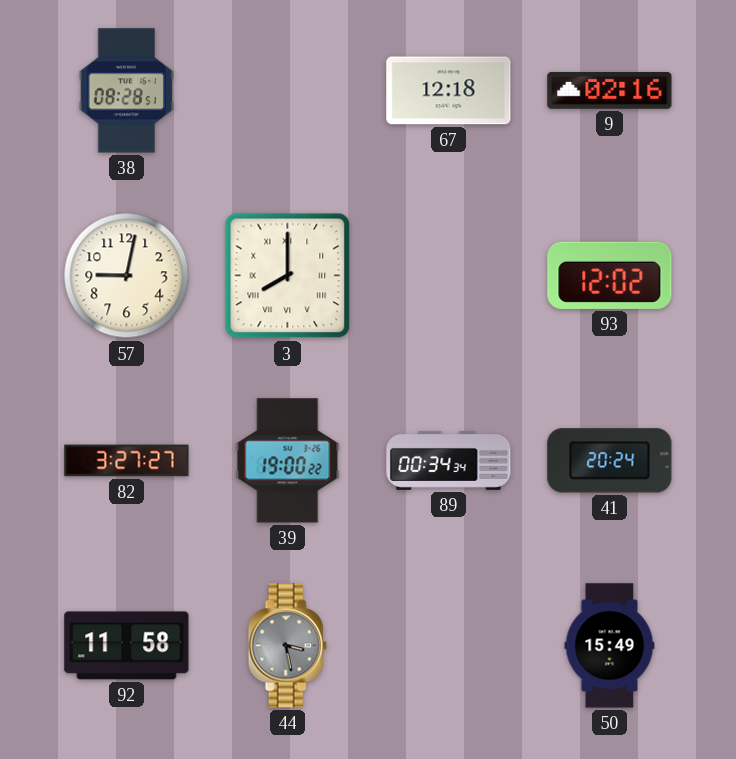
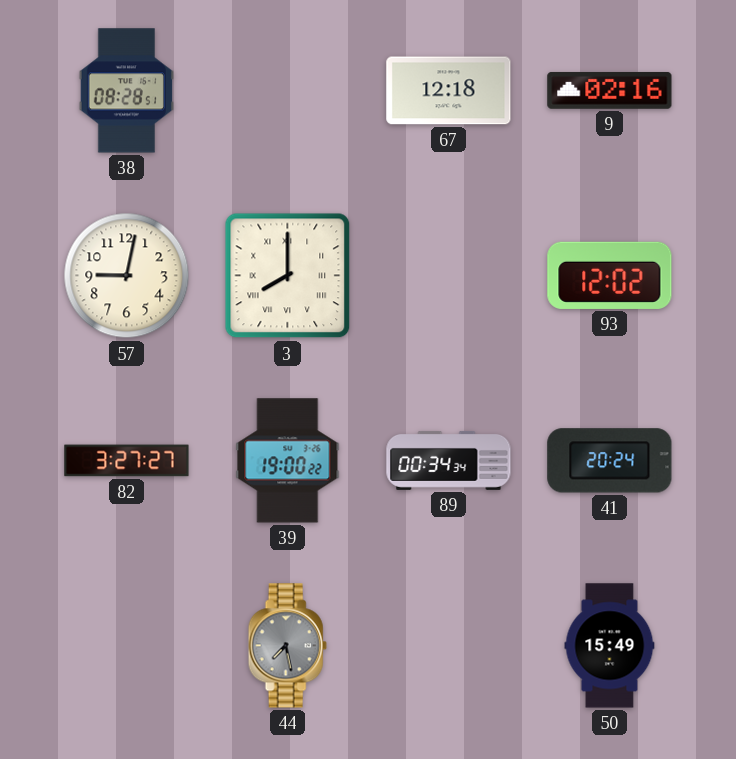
92: 11:58 -> none
44: 3:28 -> 7:28
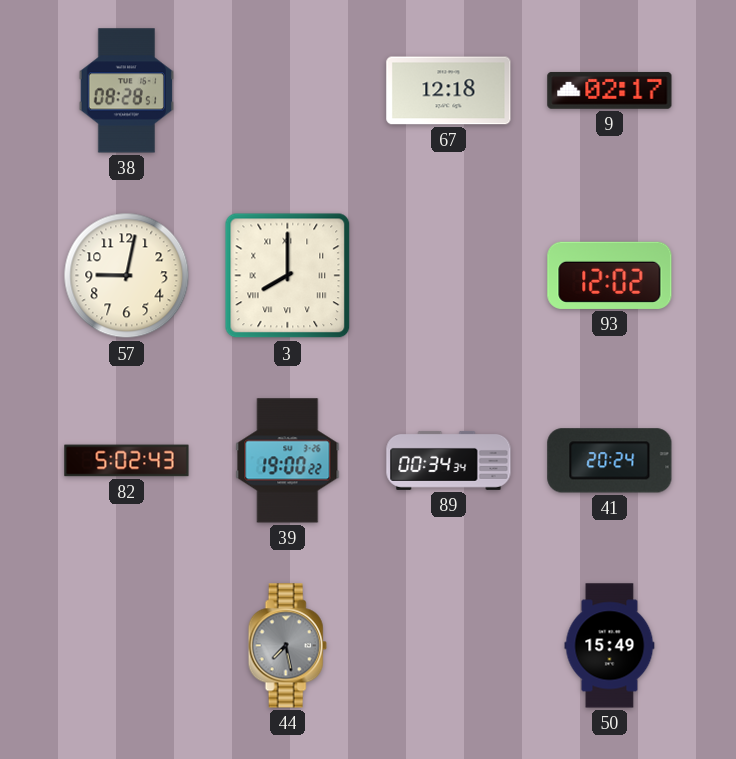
9: 02:16 -> 02:17
82: 3:27 -> 5:02
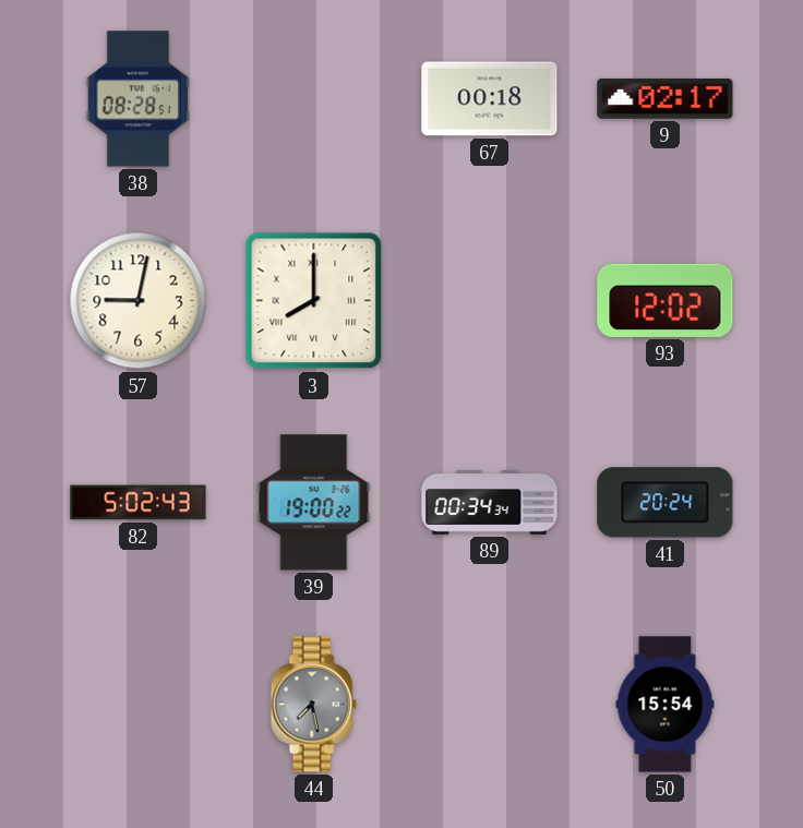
67: 12:18 -> 00:18
50: 15:49 -> 15:54
